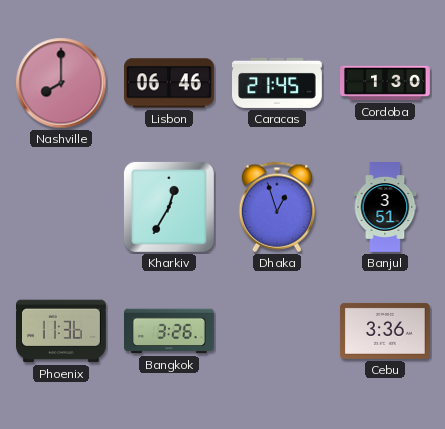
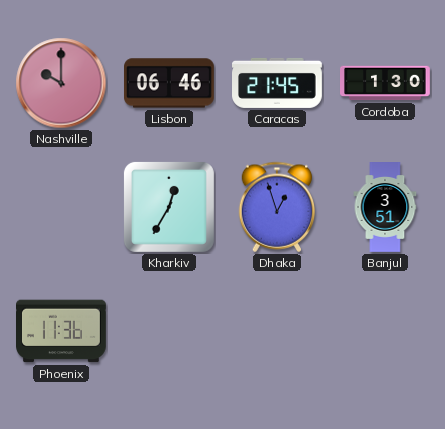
Nashville: 8:00 -> 10:00
Bangkok: 3:26 -> none
Cebu: 3:36 -> none
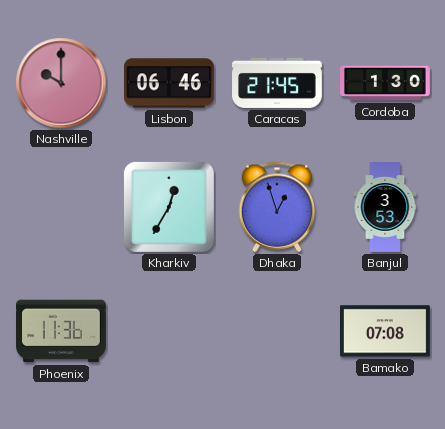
Banjul: 3:51 -> 3:53
Bamako: none -> 07:08
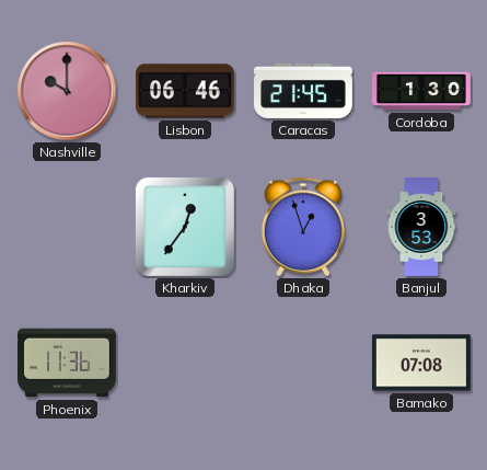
Kharkiv: 12:35 -> 12:36
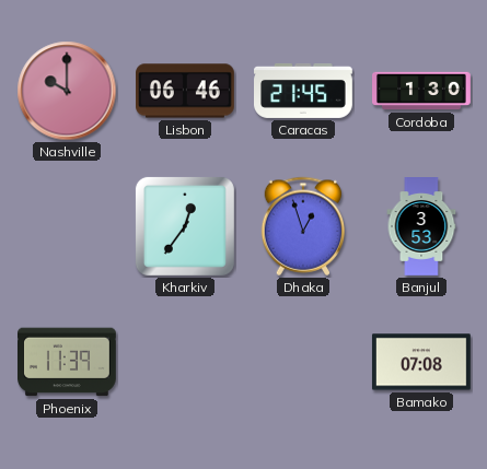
Phoenix: 11:36 -> 11:39
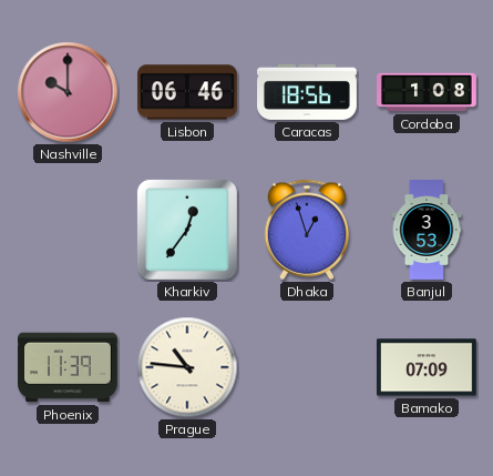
Caracas: 21:45 -> 18:56
Cordoba: 1:30 -> 1:08
Prague: none -> 10:46
Bamako: 07:08 -> 07:09
